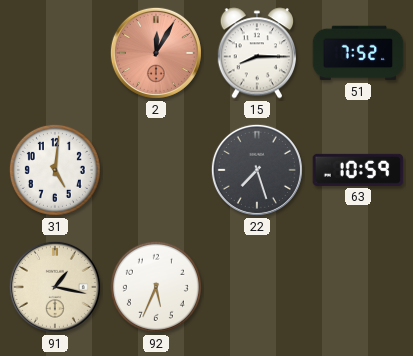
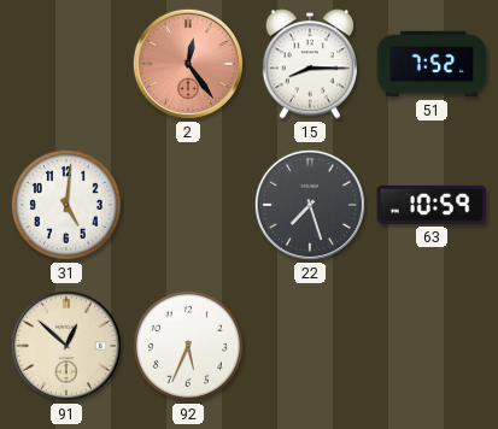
2: 12:05 -> 12:24
91: 1:17 -> 12:52
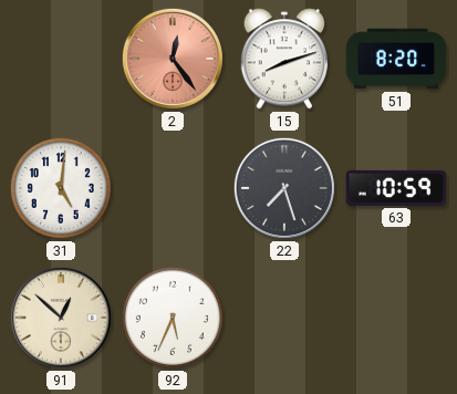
15: 8:15 -> 8:12
51: 7:52 -> 8:20
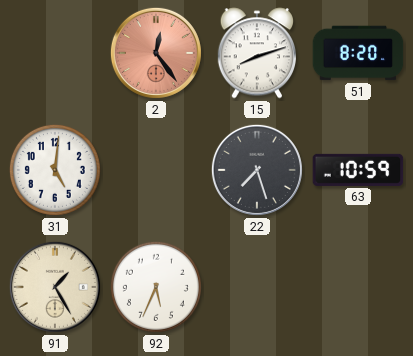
91: 12:52 -> 1:25
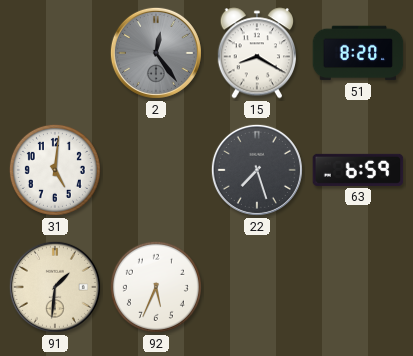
2 dial: salmon -> grey
15: 8:12 -> 8:20
63: 10:59 -> 6:59
91: 1:25 -> 1:31
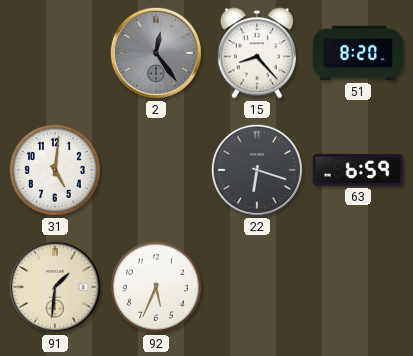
15: 8:20 -> 8:23
22: 7:27 -> 6:18
